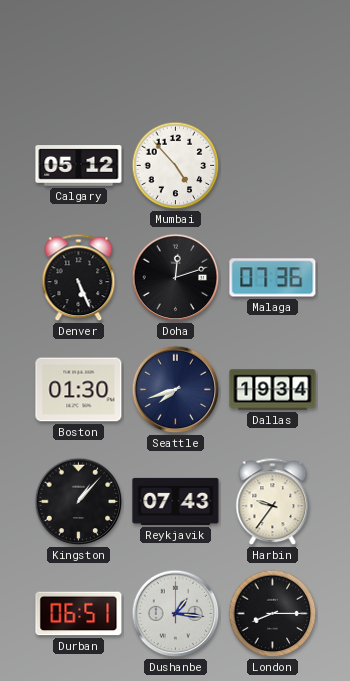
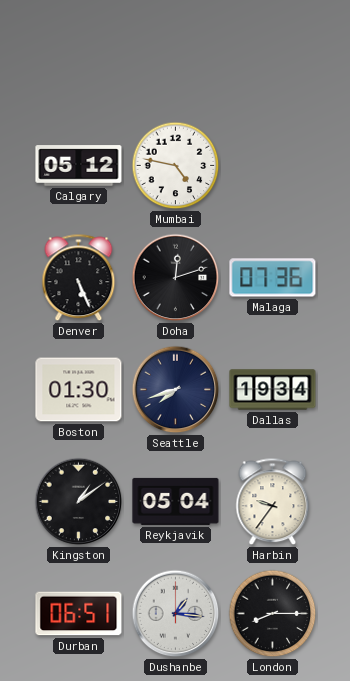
Mumbai: 4:53 -> 4:47
Kingston: 1:07 -> 1:09
Reykjavik: 07:43 -> 05:04
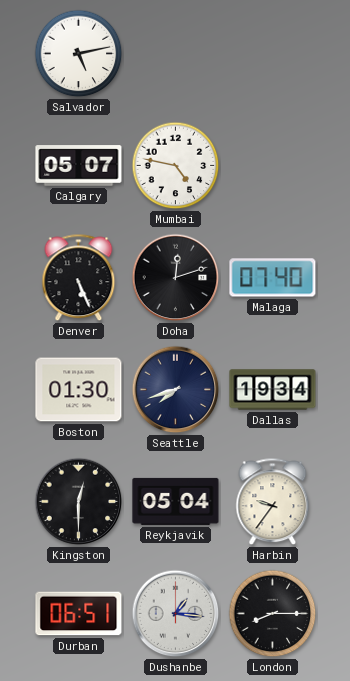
Salvador: none -> 5:13
Calgary: 05:12 -> 05:07
Malaga: 07:36 -> 07:40
Kingston: 1:09 -> 12:30
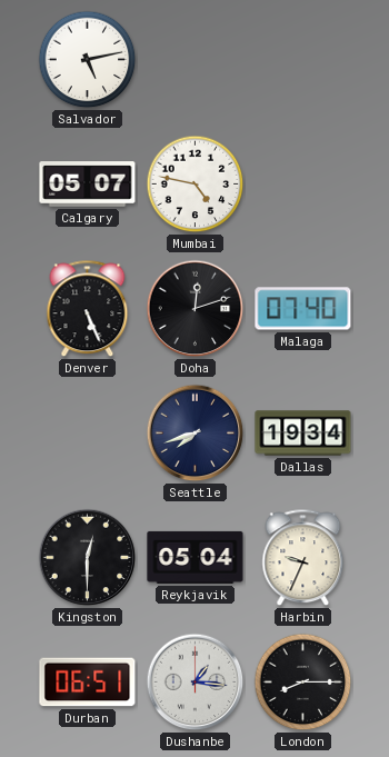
Boston: 01:30 -> none
Harbin: 9:36 -> 9:34
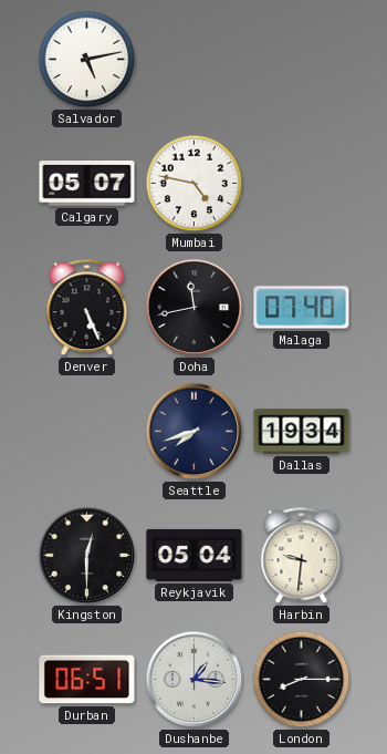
Doha: 12:12 -> 11:43
Harbin: 9:34 -> 9:31
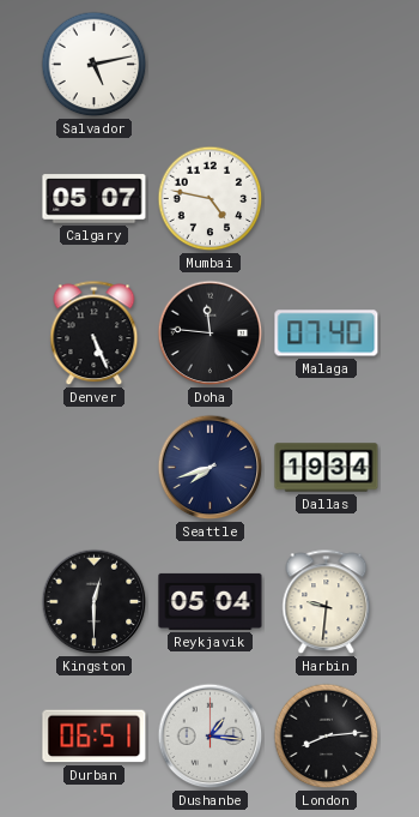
Doha: 11:43 -> 11:46
London: 8:15 -> 8:14
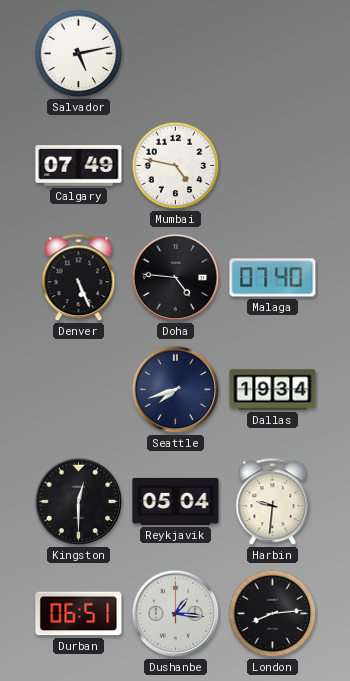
Calgary: 05:07 -> 07:49
Doha: 11:46 -> 4:46
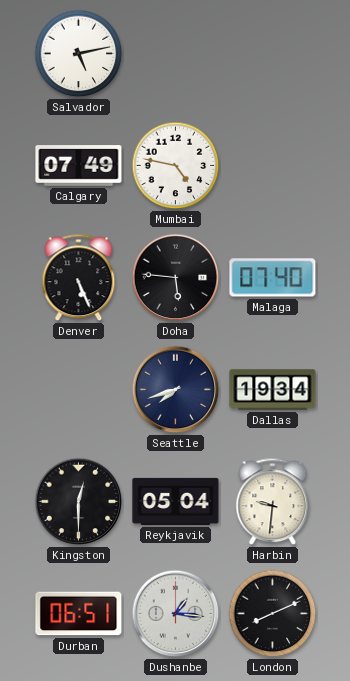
Doha: 4:46 -> 5:46
London: 8:14 -> 8:11
